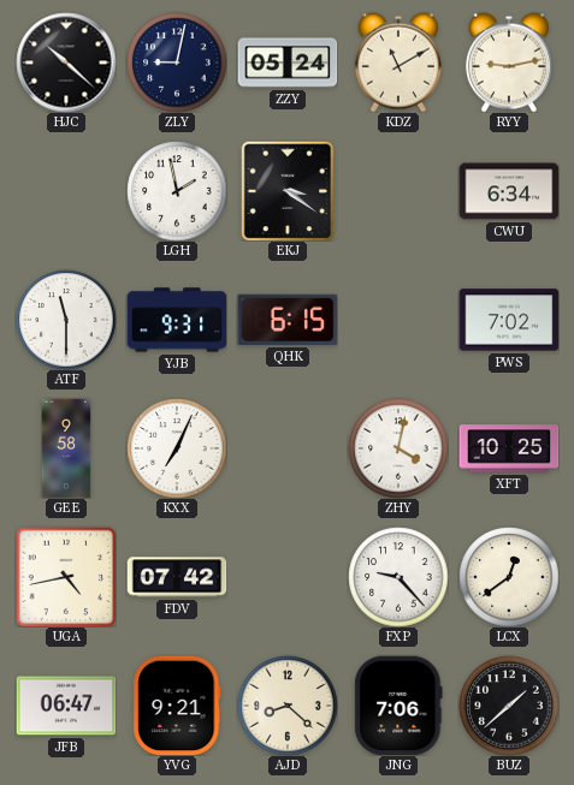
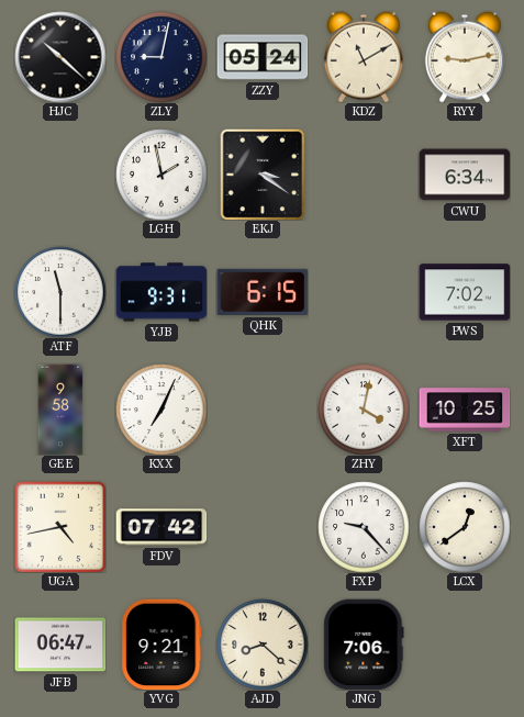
BUZ: 1:38 -> none
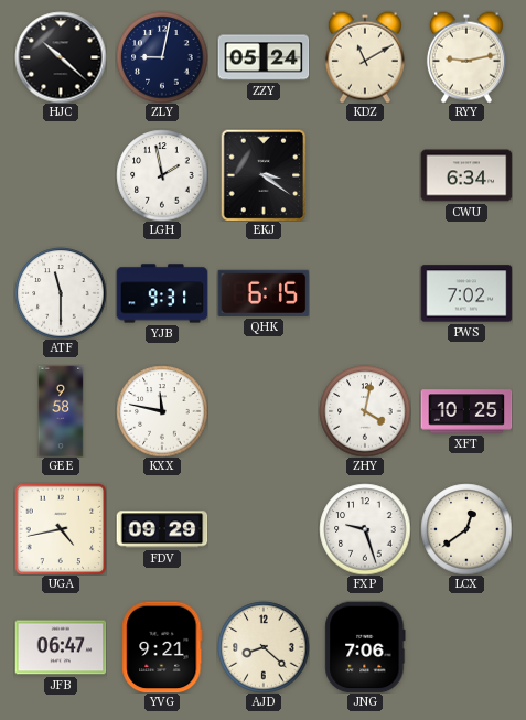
KXX: 7:04 -> 11:47
FDV: 07:42 -> 09:29
FXP: 9:23 -> 9:27
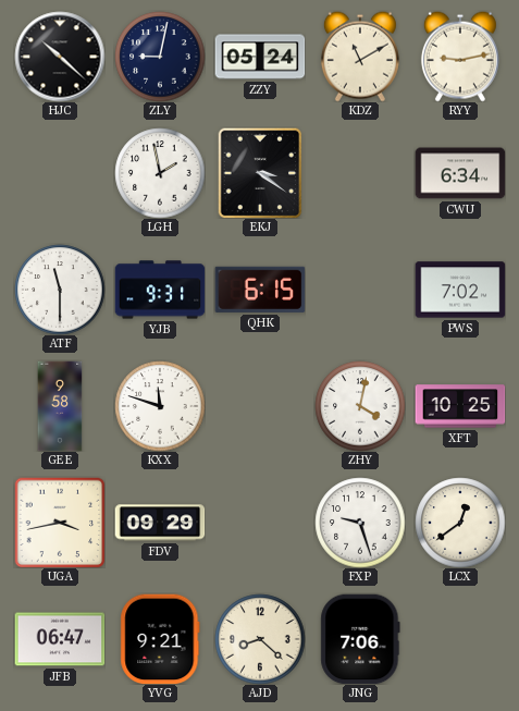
KXX: 11:47 -> 11:48
UGA: 4:43 -> 3:43
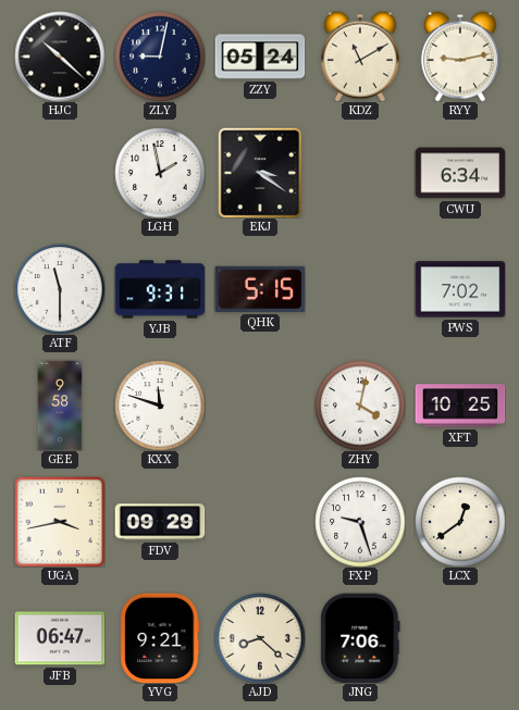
QHK: 6:15 -> 5:15
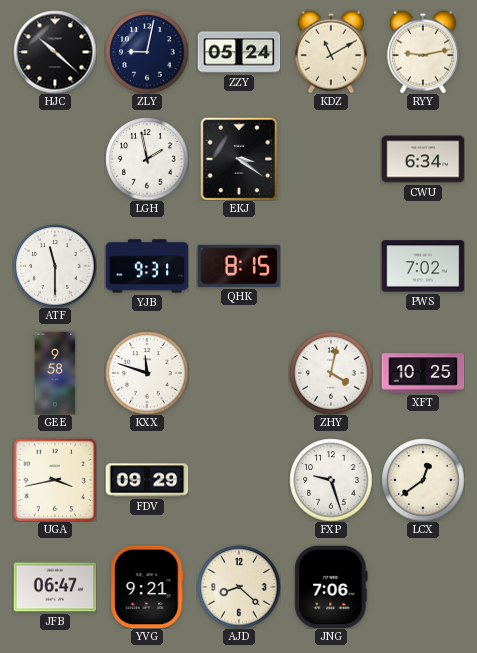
QHK: 5:15 -> 8:15
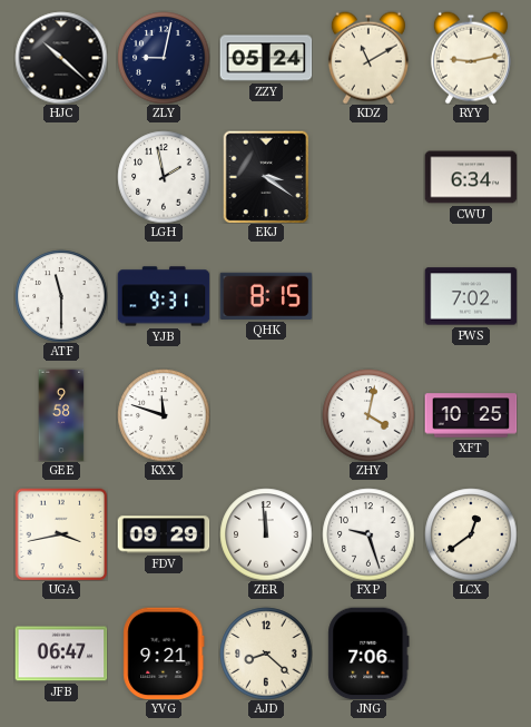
ZER: none -> 11:59
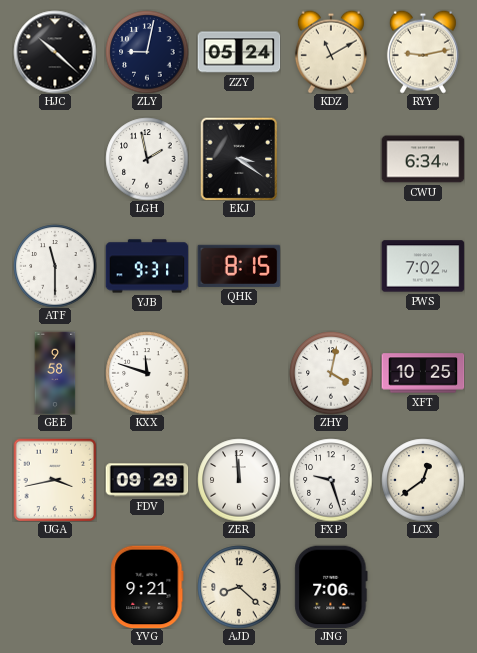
JFB: 06:47 -> none
